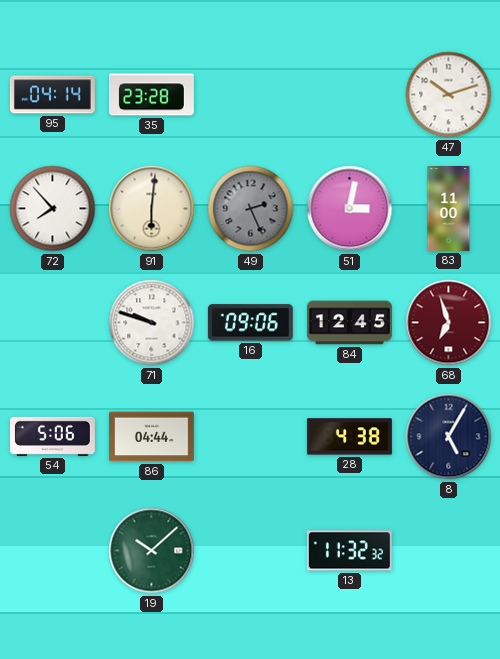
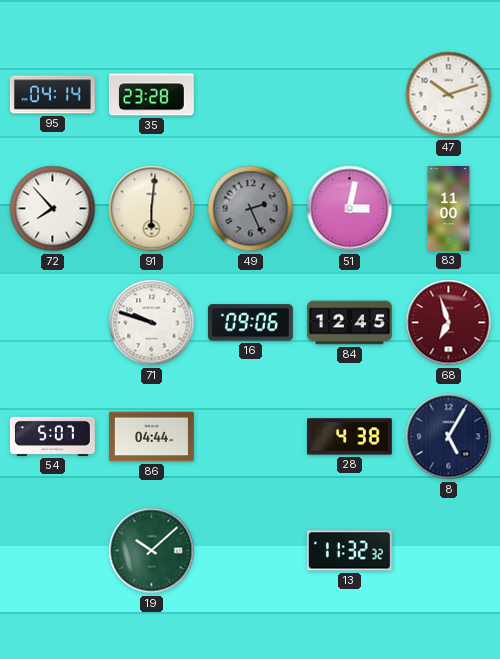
54: 5:06 -> 5:07
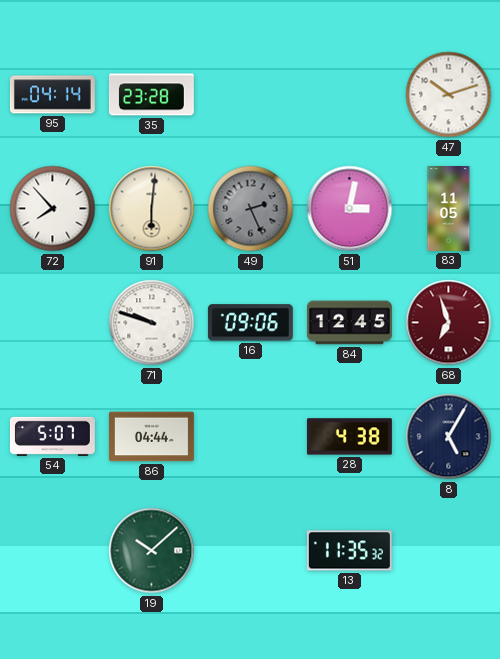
83: 11:00 -> 11:05
13: 11:32 -> 11:35
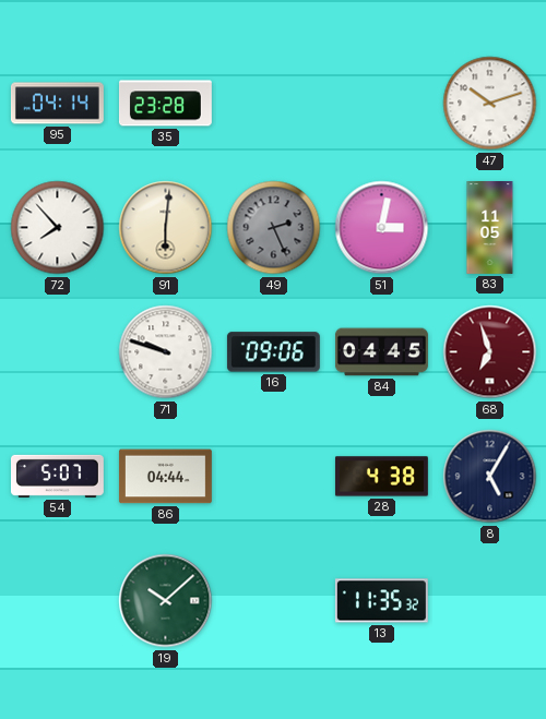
84: 12:45 -> 04:45
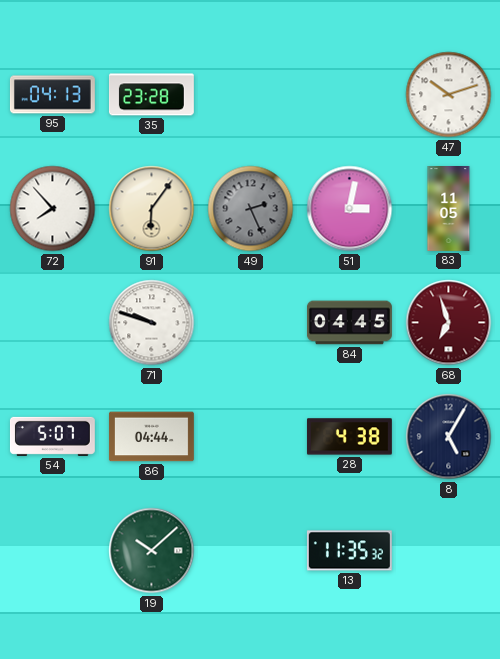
95: 04:14 -> 04:13
91: 6:01 -> 6:06
16: 09:06 -> none
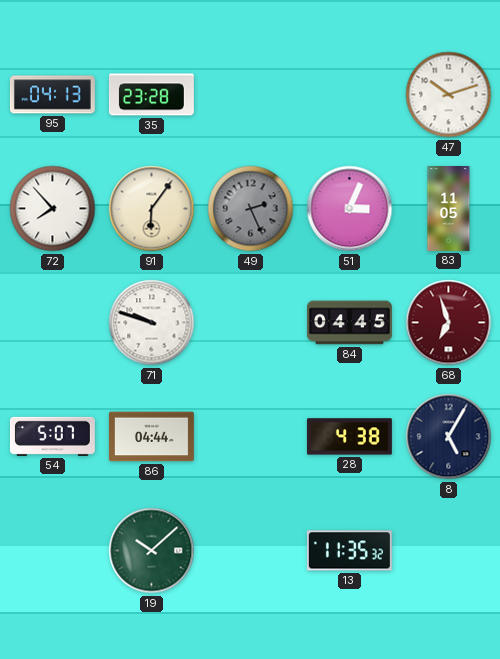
51: 3:02 -> 3:04
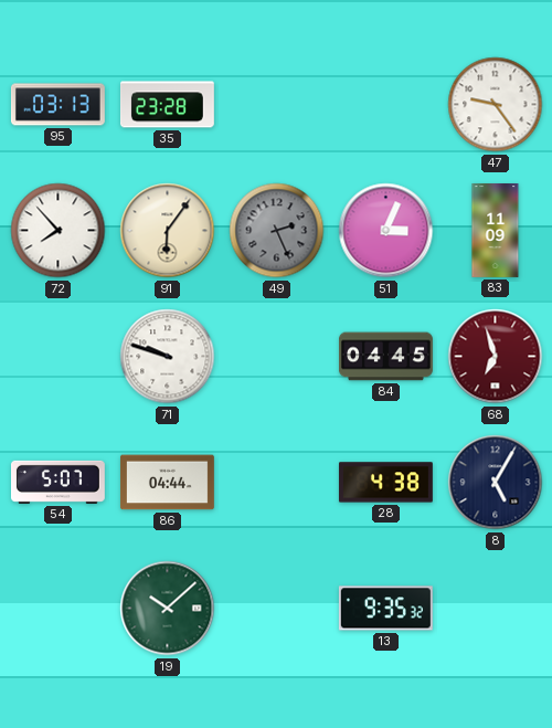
95: 04:13 -> 03:13
47: 10:12 -> 9:24
83: 11:05 -> 11:09
13: 11:35 -> 9:35
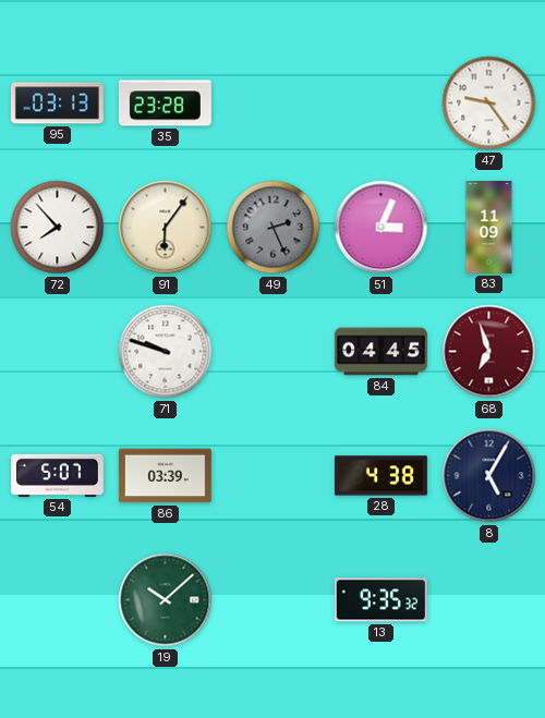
86: 04:44 -> 03:39
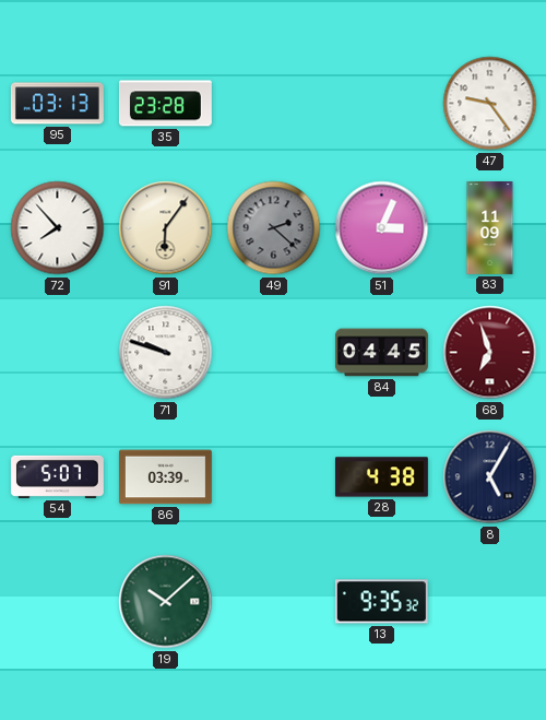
49: 2:26 -> 2:22
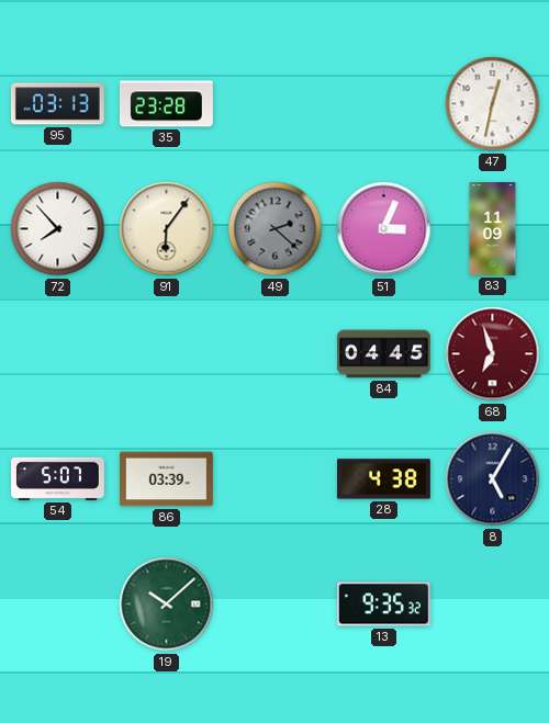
47: 9:24 -> 12:32
71: 9:48 -> none
